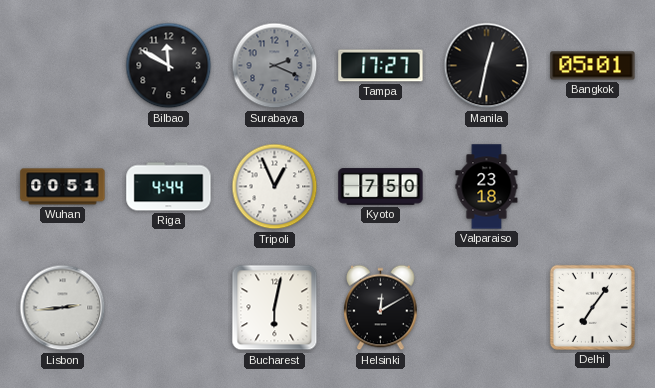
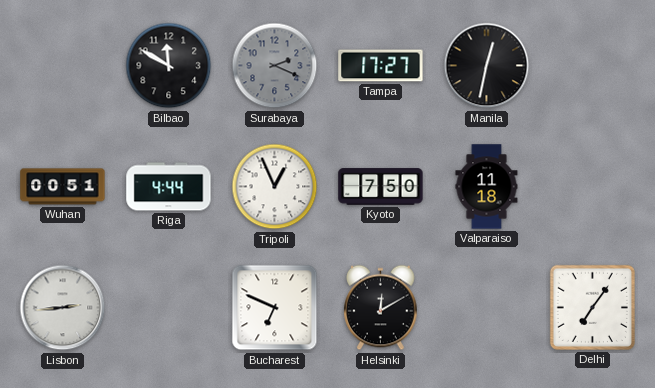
Bangkok: 05:01 -> none
Valparaiso: 23:18 -> 11:18
Bucharest: 6:02 -> 6:49
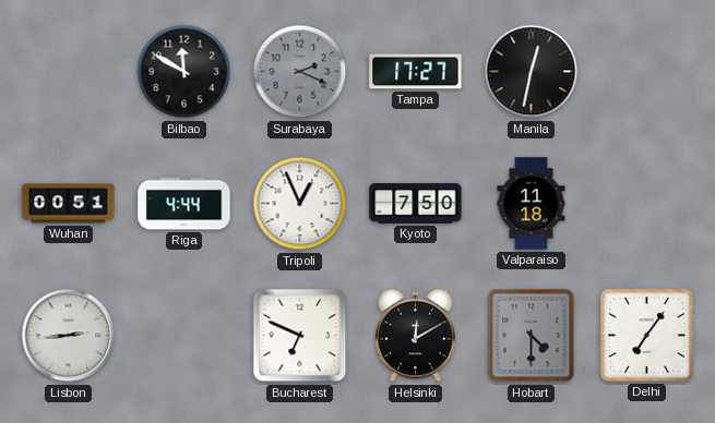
Hobart: none -> 4:30
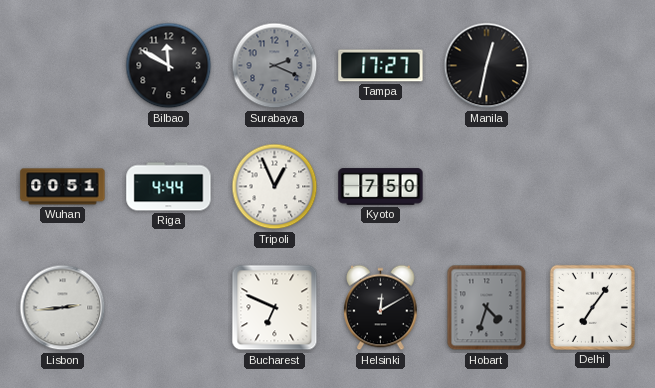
Valparaiso: 11:18 -> none
Hobart: 4:30 -> 4:33
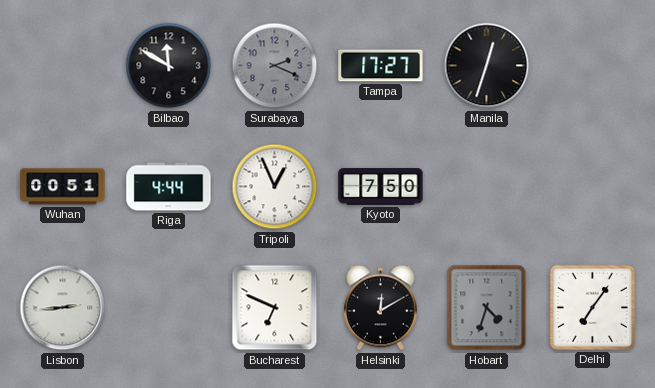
Manila: 12:32 -> 12:33
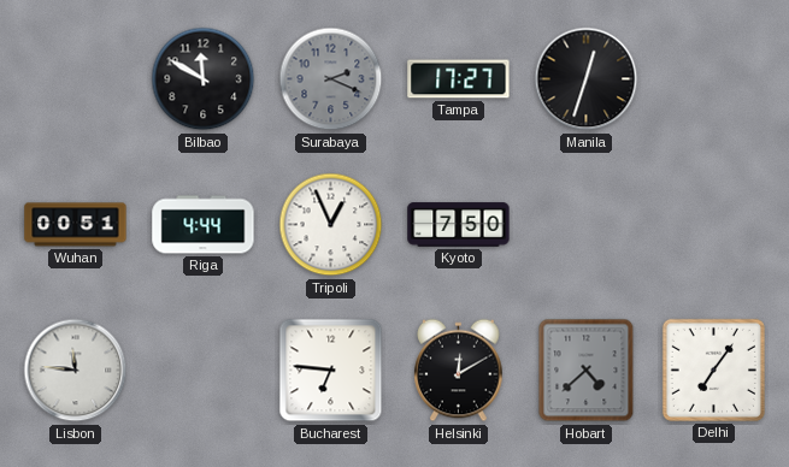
Lisbon: 2:44 -> 11:46
Bucharest: 6:49 -> 6:46
Hobart: 4:33 -> 4:38
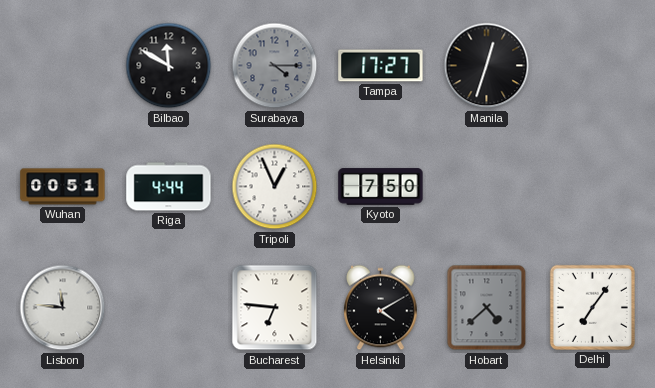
Surabaya: 2:19 -> 4:15
Helsinki: 12:10 -> 4:10
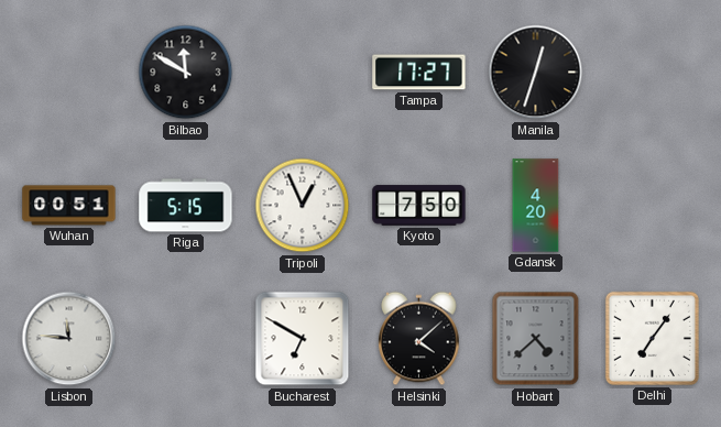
Surabaya: 4:15 -> none
Riga: 4:44 -> 5:15
Gdansk: none -> 4:20
Bucharest: 6:46 -> 6:50
Helsinki: 4:10 -> 4:08
